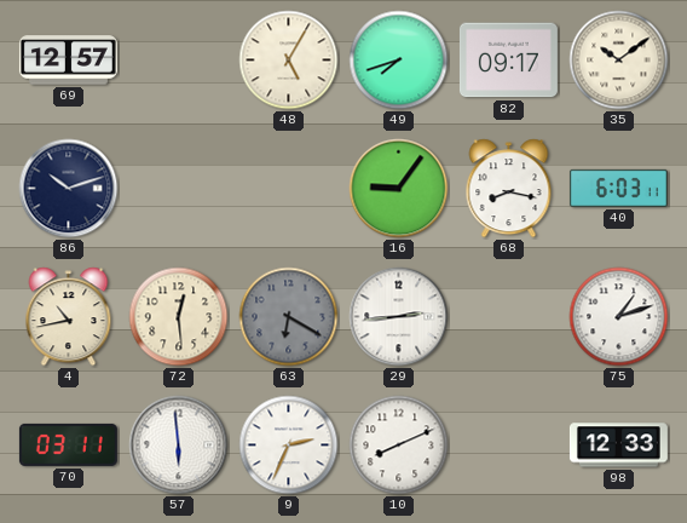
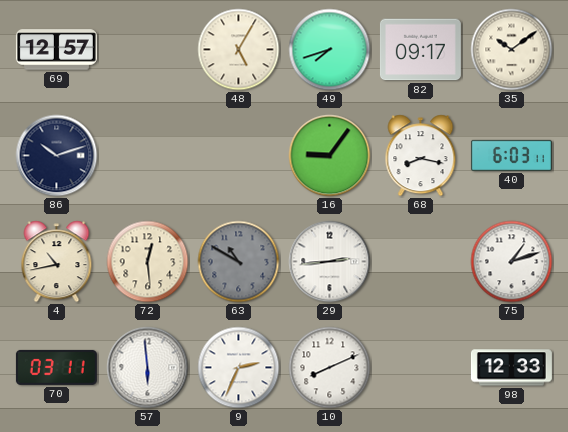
63: 6:20 -> 10:50
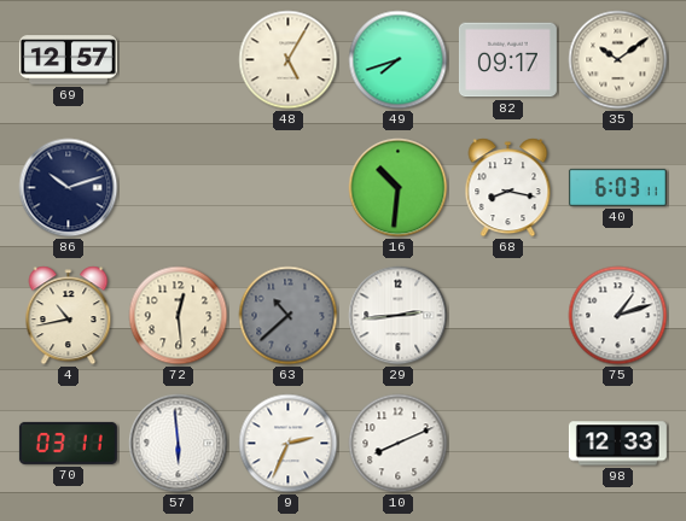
16: 9:06 -> 10:31
63: 10:50 -> 10:38
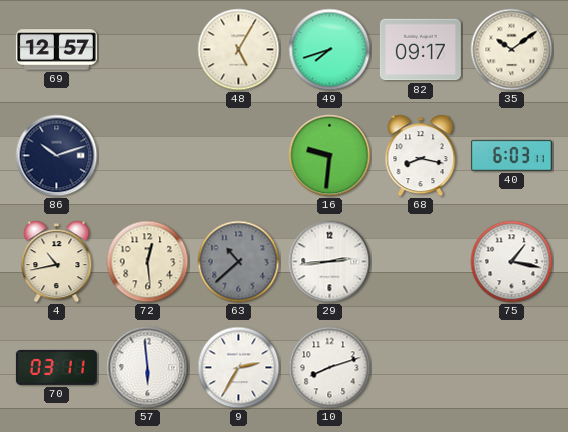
16: 10:31 -> 9:31
75: 1:12 -> 1:17
9: 2:34 -> 2:35
10: 8:11 -> 8:12
98: 12:33 -> none
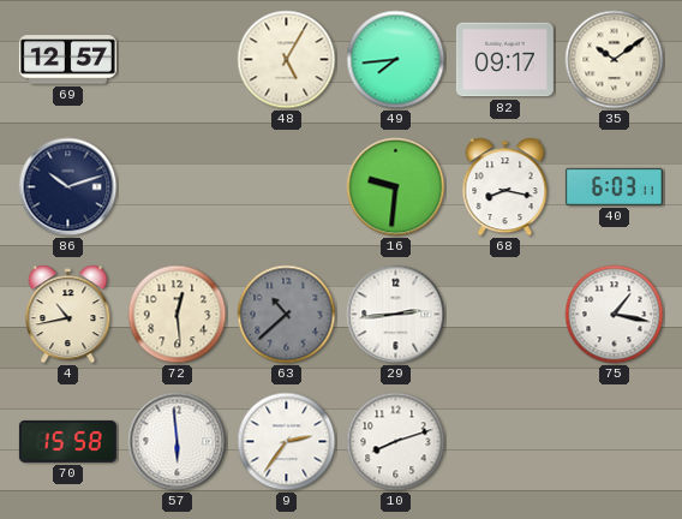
49: 7:42 -> 7:44
70: 03:11 -> 15:58
9: 2:35 -> 2:36
